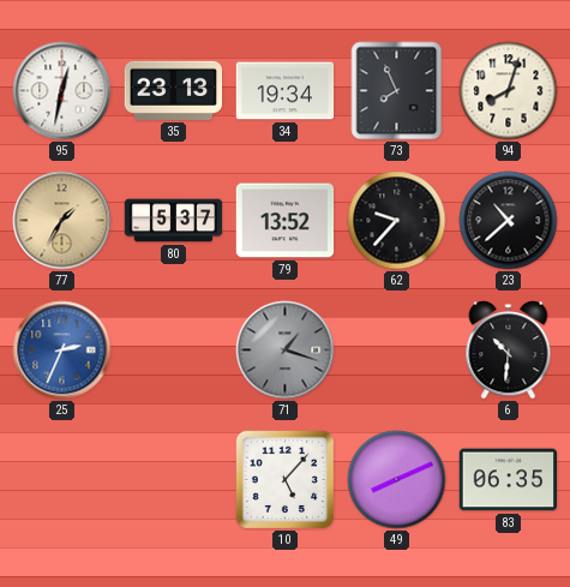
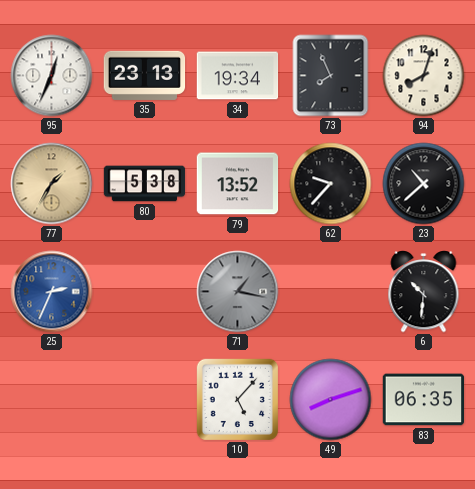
95: 12:32 -> 12:34
80: 5:37 -> 5:38
71: 1:18 -> 1:17
49: 8:11 -> 8:12
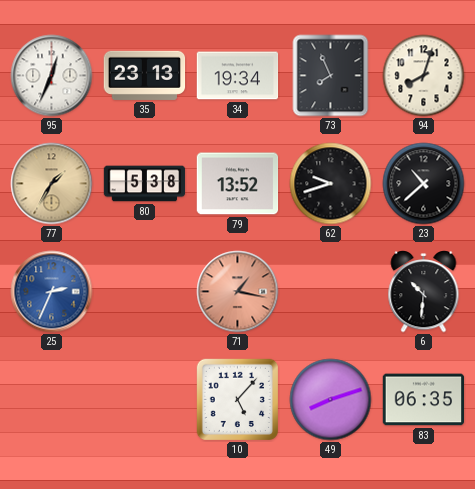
62: 9:37 -> 9:42
71 dial: grey -> salmon
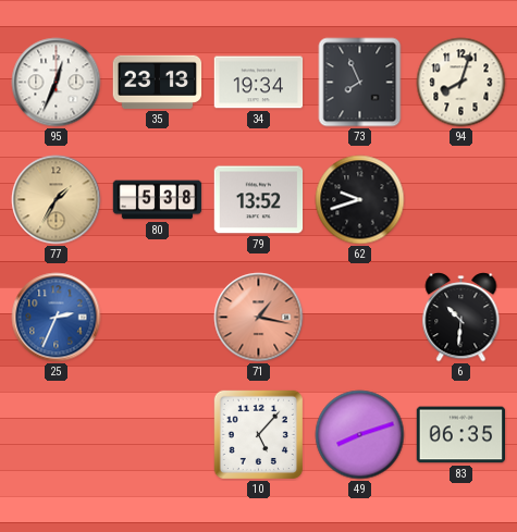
23: 10:38 -> none
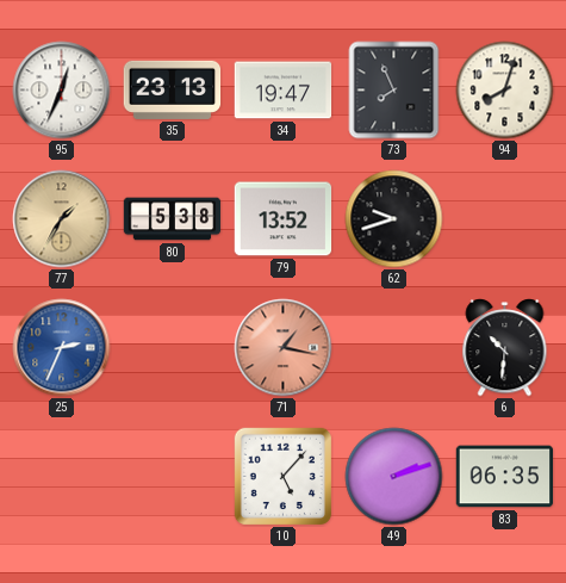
34: 19:34 -> 19:47
49: 8:12 -> 2:12
